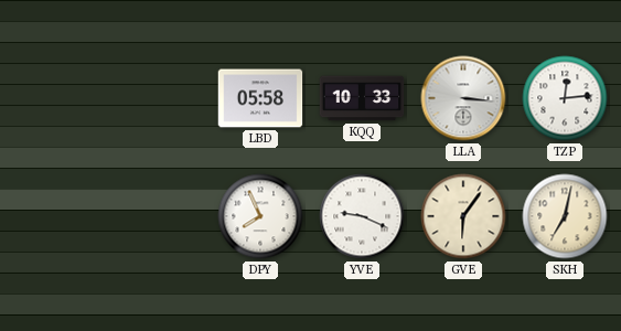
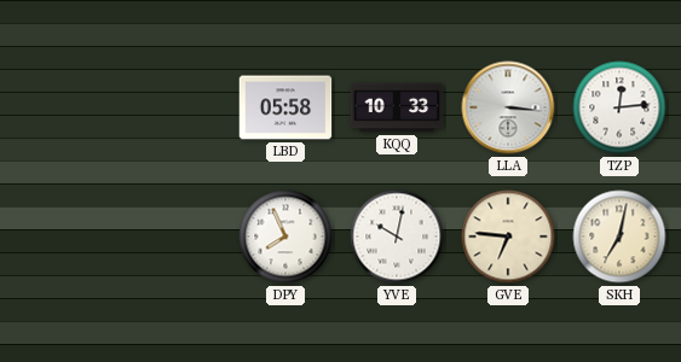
YVE: 9:19 -> 10:02
GVE: 6:06 -> 6:46
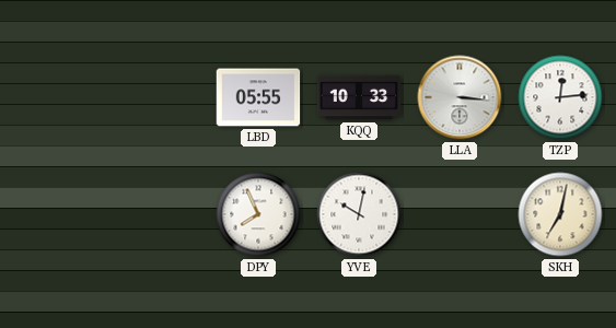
LBD: 05:58 -> 05:55
GVE: 6:46 -> none
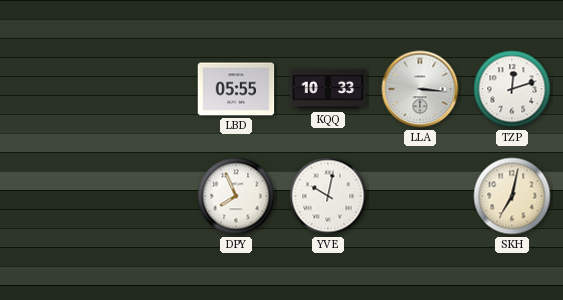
TZP: 12:14 -> 12:12
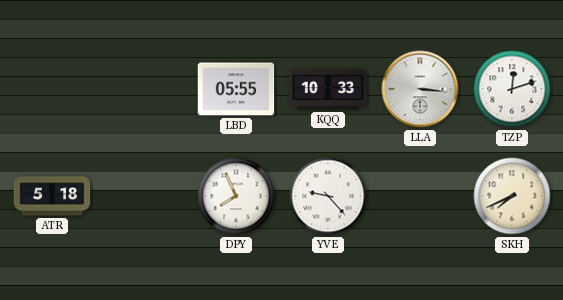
ATR: none -> 5:18
YVE: 10:02 -> 9:23
SKH: 7:02 -> 7:41
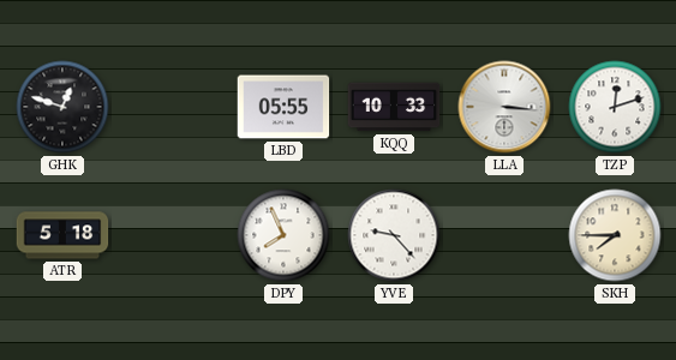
GHK: none -> 12:48
SKH: 7:41 -> 7:45
